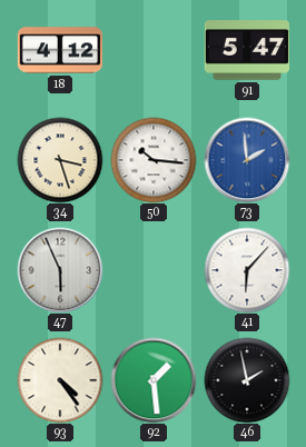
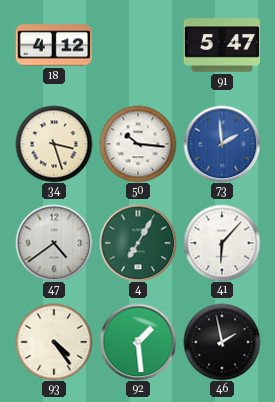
47: 5:56 -> 4:39
4: none -> 7:05
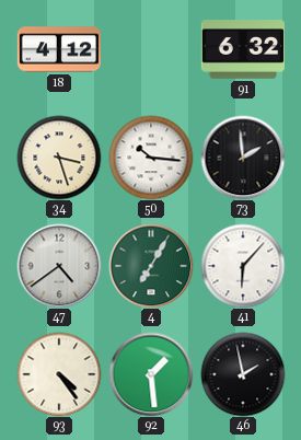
91: 5:47 -> 6:32
73 dial: blue -> black
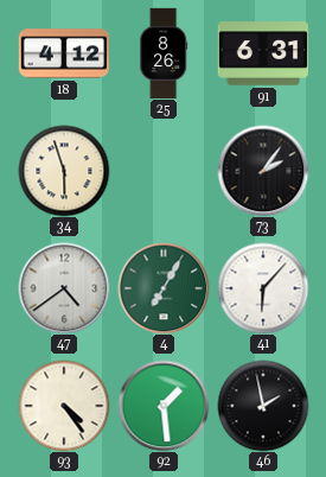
25: none -> 8:26
91: 6:32 -> 6:31
34: 3:27 -> 5:57
50: 10:16 -> none
73: 1:59 -> 2:06
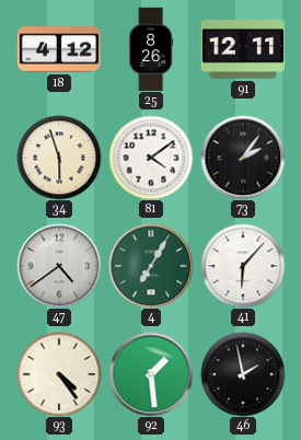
91: 6:31 -> 12:11
81: none -> 4:09
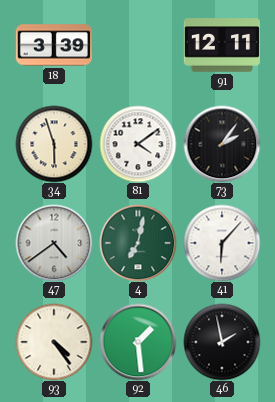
18: 4:12 -> 3:39
25: 8:26 -> none
4: 7:05 -> 7:02
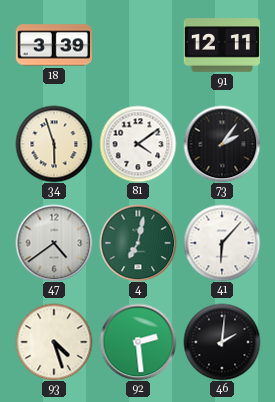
93: 4:24 -> 4:27
92: 1:29 -> 2:29
46: 1:58 -> 2:01
